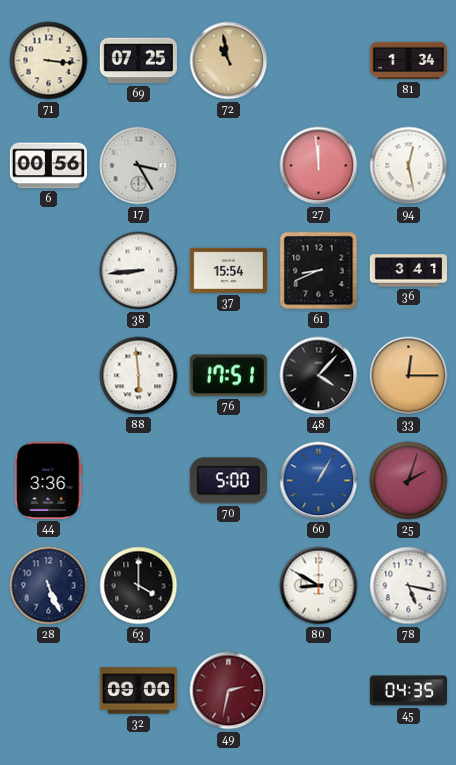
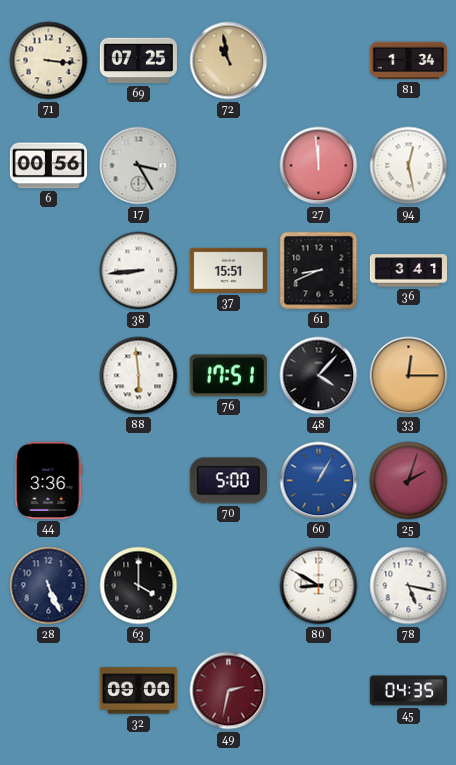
37: 15:54 -> 15:51
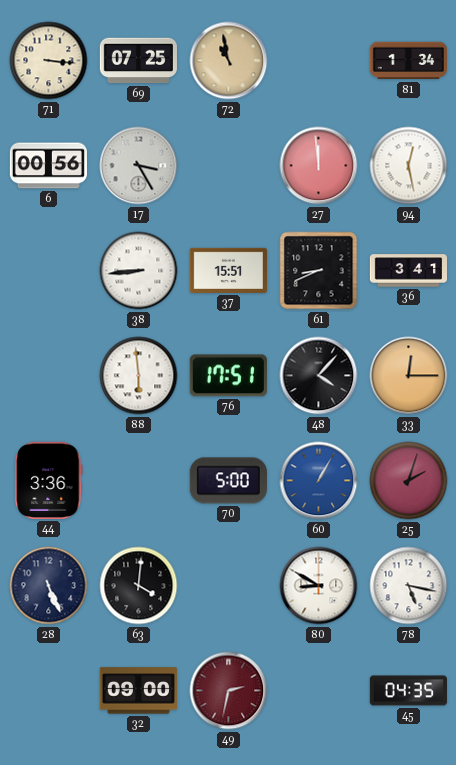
63: 4:00 -> 4:01
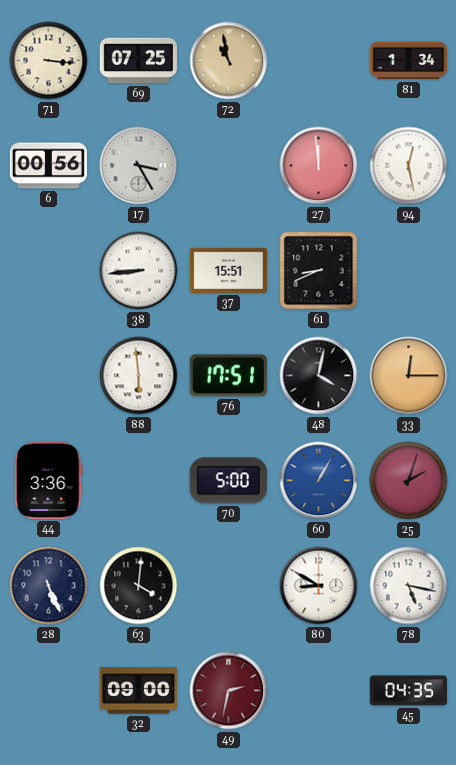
36: 3:41 -> none
48: 4:07 -> 4:02
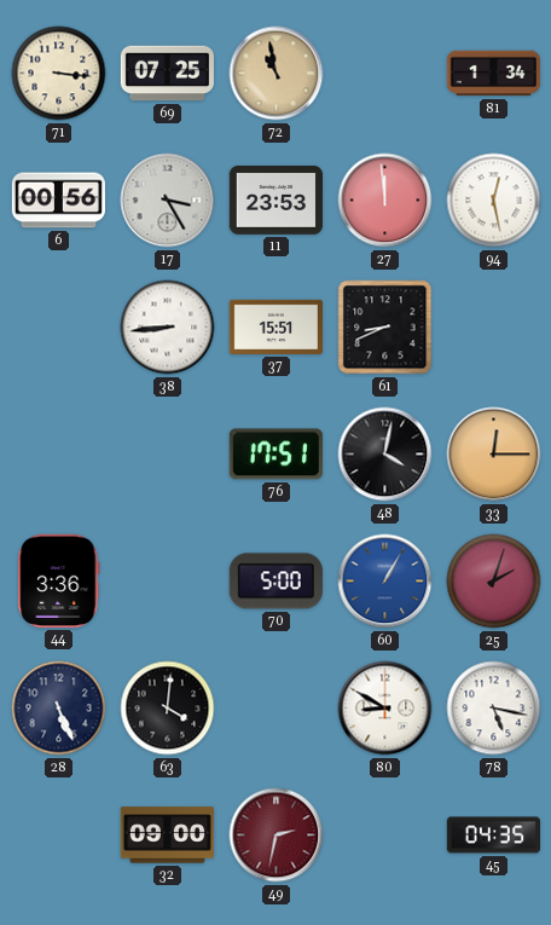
11: none -> 23:53
88: 5:59 -> none
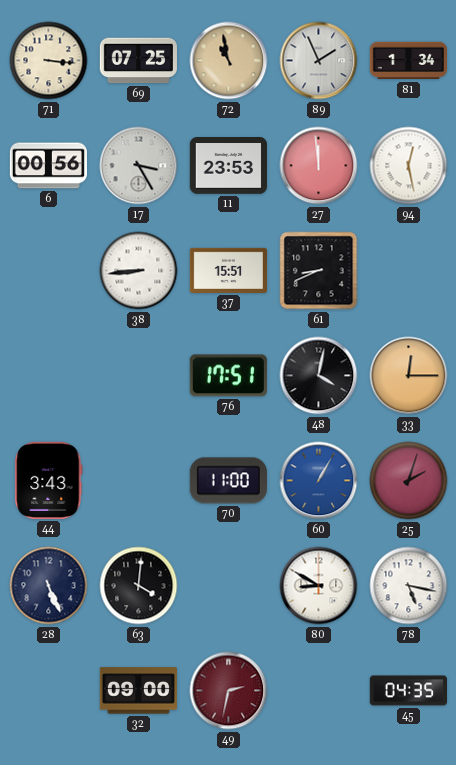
89: none -> 1:56
44: 3:36 -> 3:43
70: 5:00 -> 11:00
